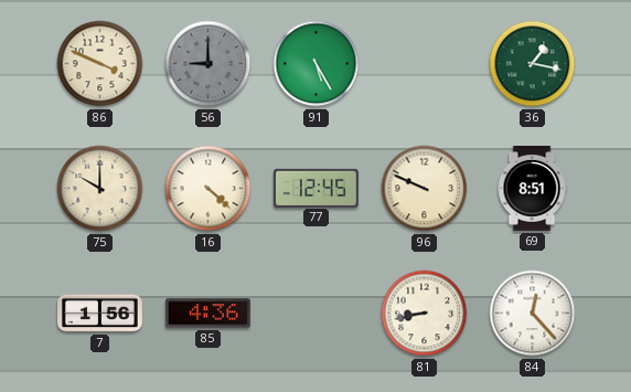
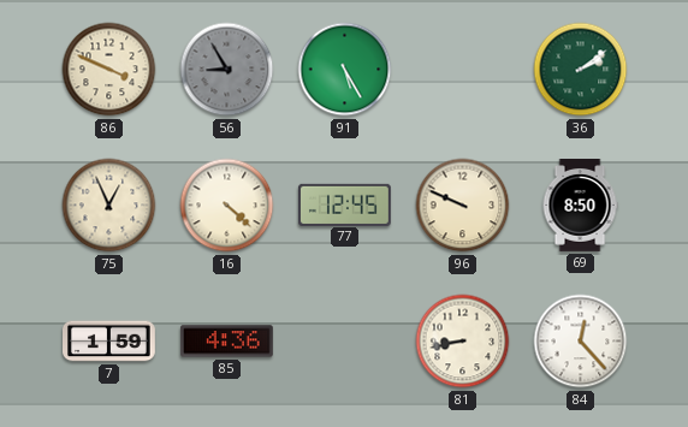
56: 9:00 -> 8:55
36: 1:17 -> 2:09
75: 10:00 -> 12:56
69: 8:51 -> 8:50
7: 1:56 -> 1:59
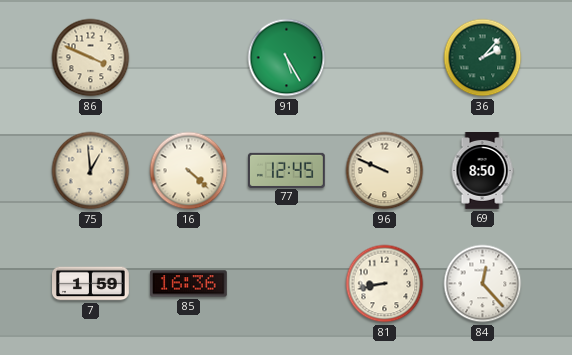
56: 8:55 -> none
36: 2:09 -> 2:07
75: 12:56 -> 12:59
85: 4:36 -> 16:36
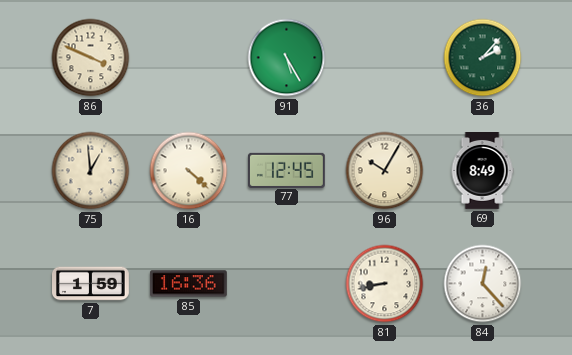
96: 9:49 -> 10:05
69: 8:50 -> 8:49
